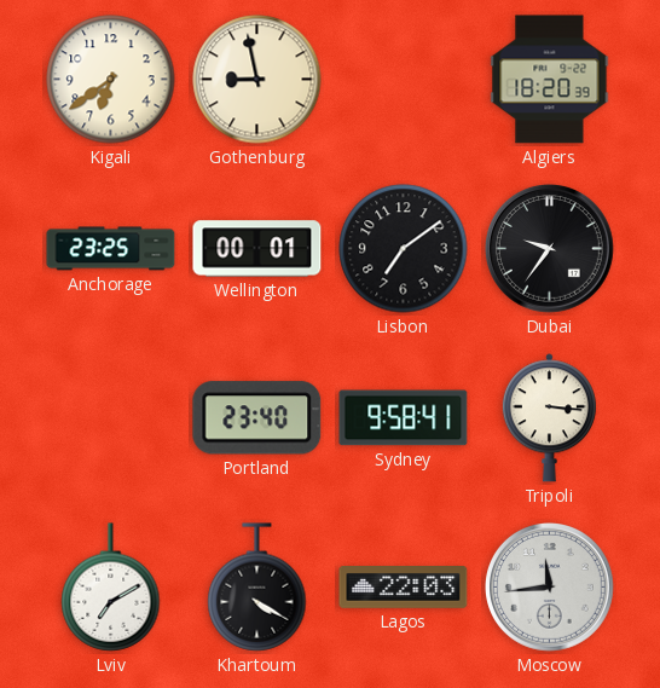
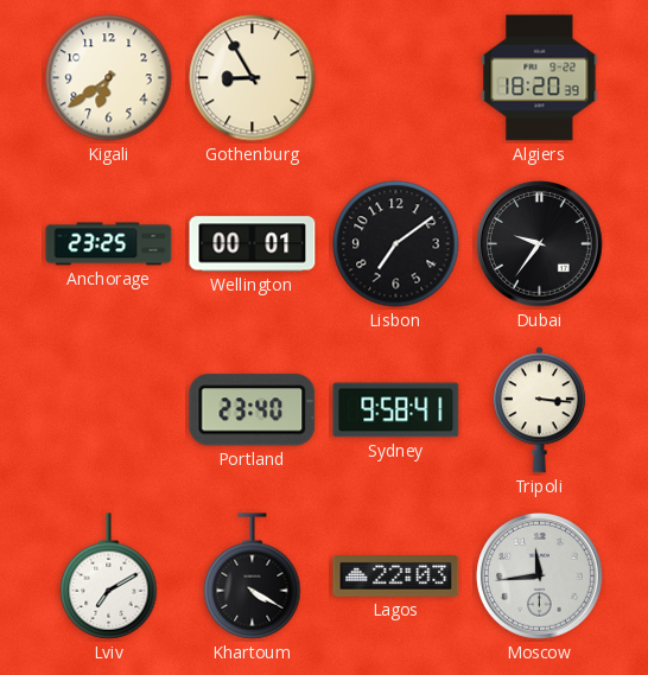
Gothenburg: 8:58 -> 8:55
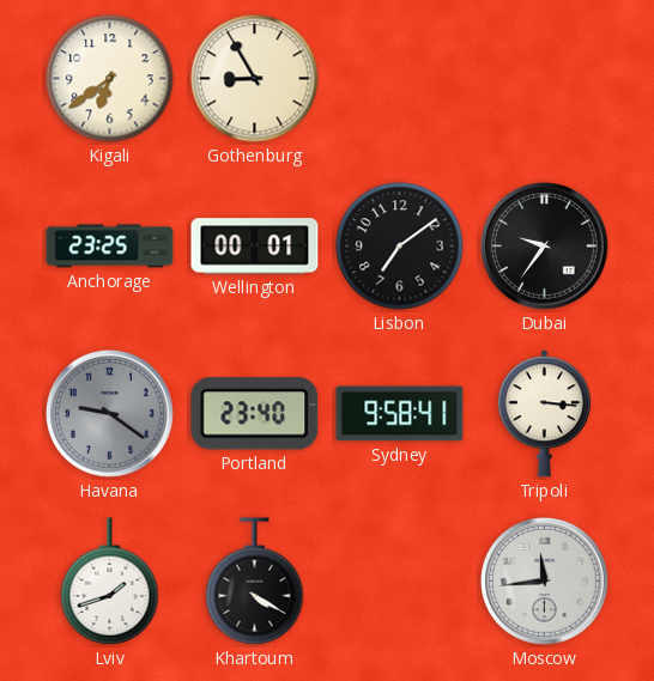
Algiers: 18:20 -> none
Havana: none -> 9:21
Lviv: 7:10 -> 1:42
Lagos: 22:03 -> none
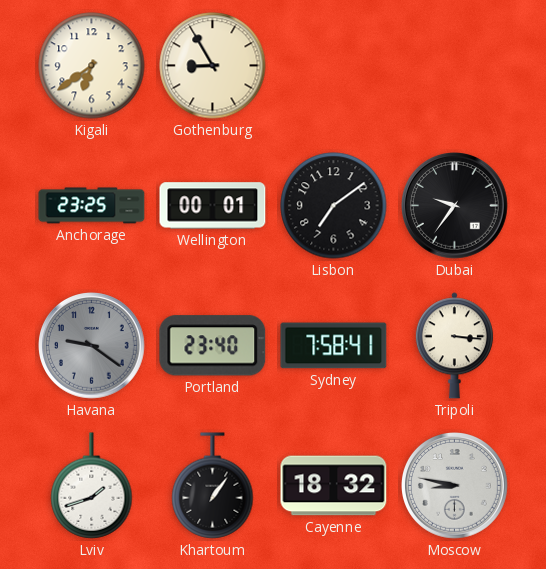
Sydney: 9:58 -> 7:58
Khartoum: 4:20 -> 1:06
Cayenne: none -> 18:32
Moscow: 11:44 -> 8:47
